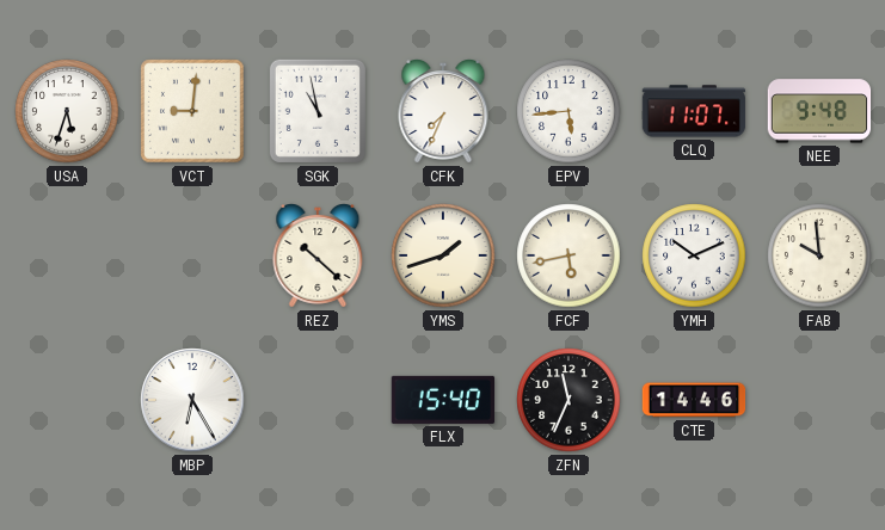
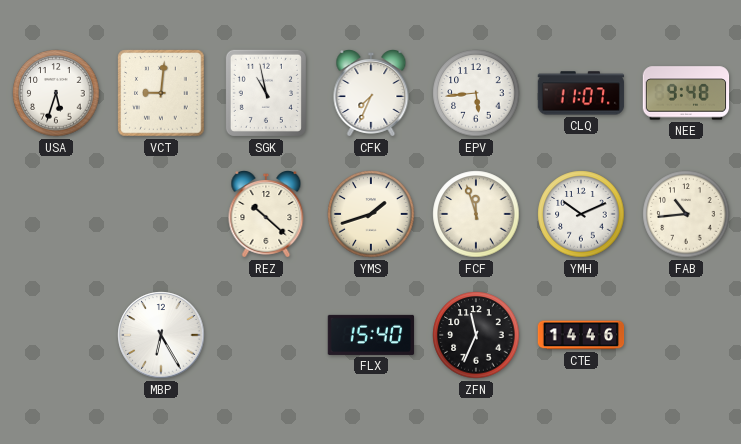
FCF: 5:43 -> 11:57
FAB: 9:59 -> 10:44
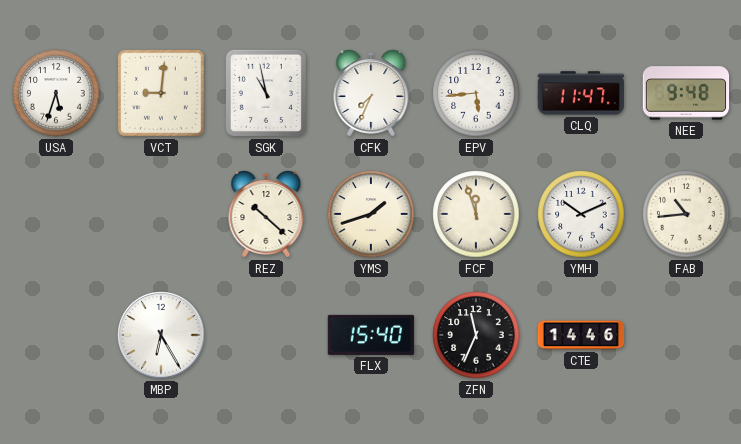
CLQ: 11:07 -> 11:47
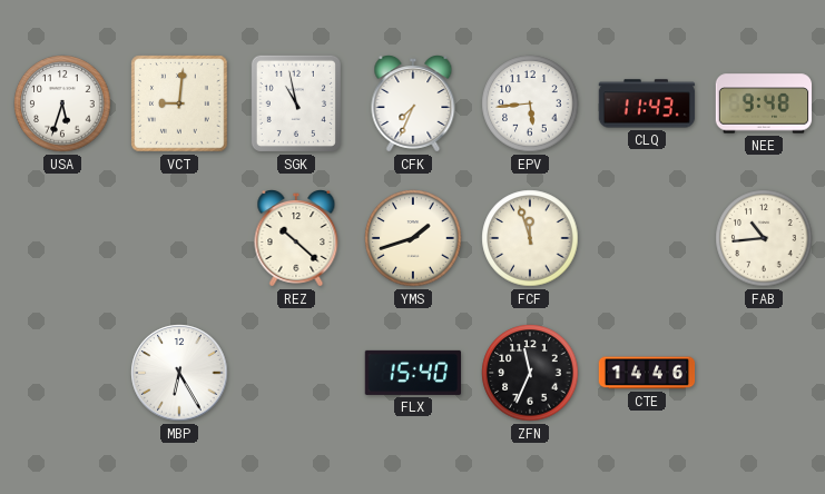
CLQ: 11:47 -> 11:43
YMH: 10:11 -> none
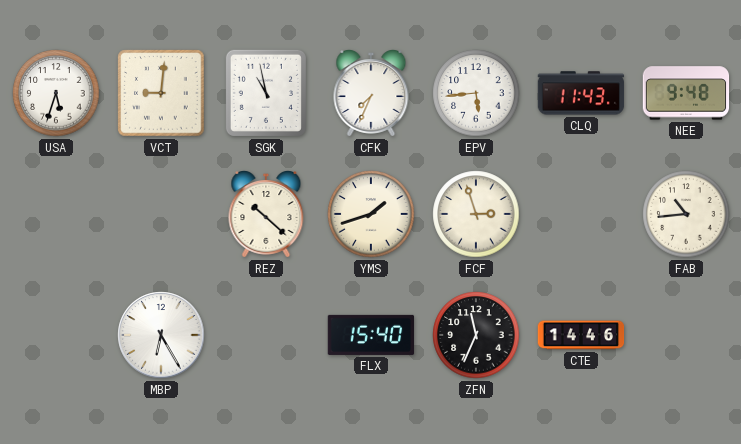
FCF: 11:57 -> 2:57
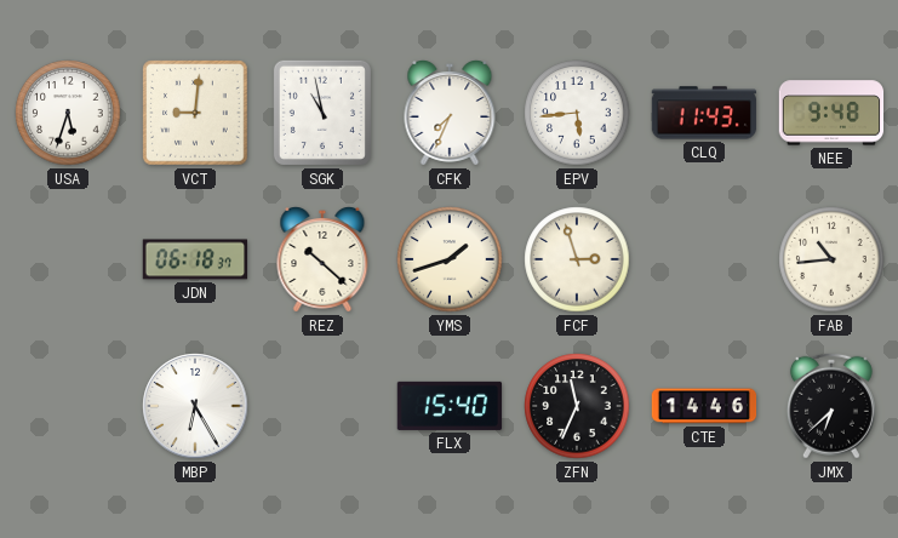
JDN: none -> 06:18
JMX: none -> 6:38
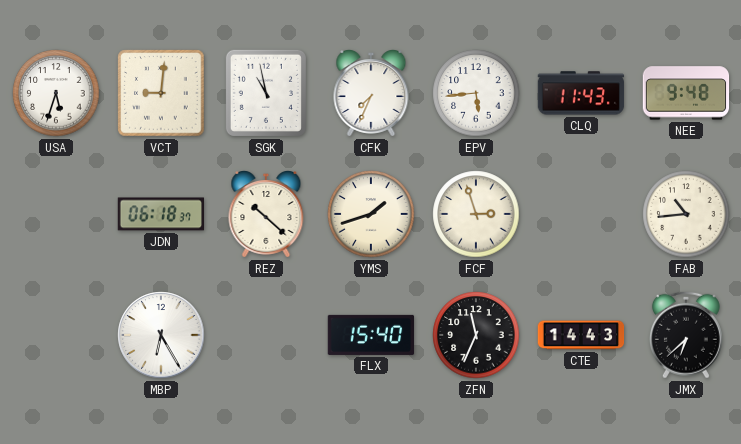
CTE: 14:46 -> 14:43
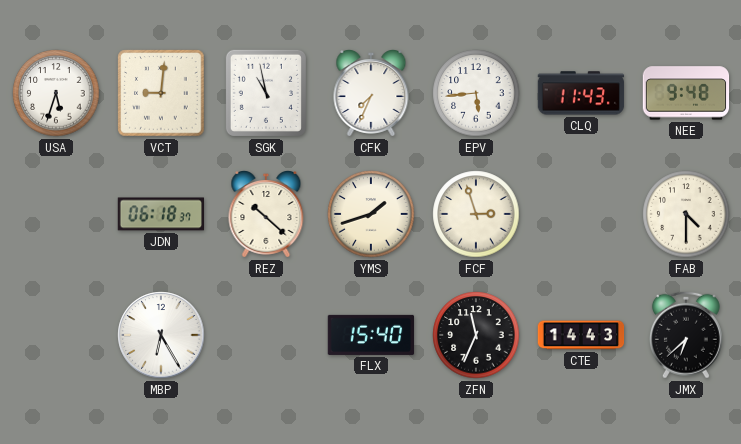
FAB: 10:44 -> 4:30
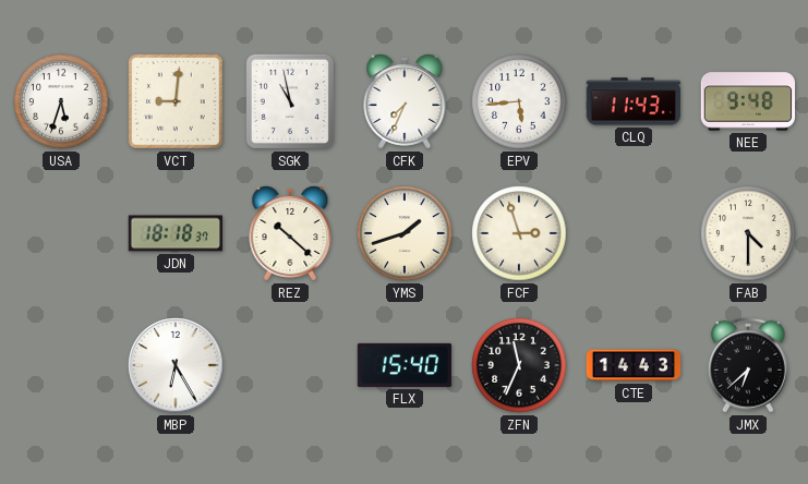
JDN: 06:18 -> 18:18
